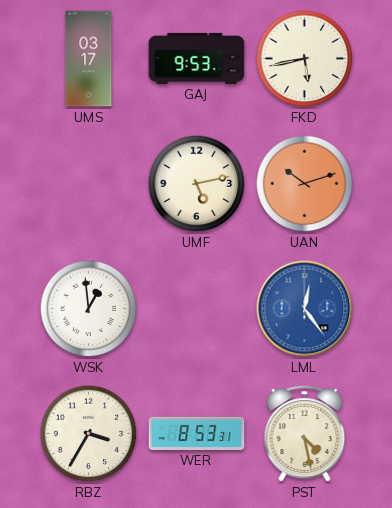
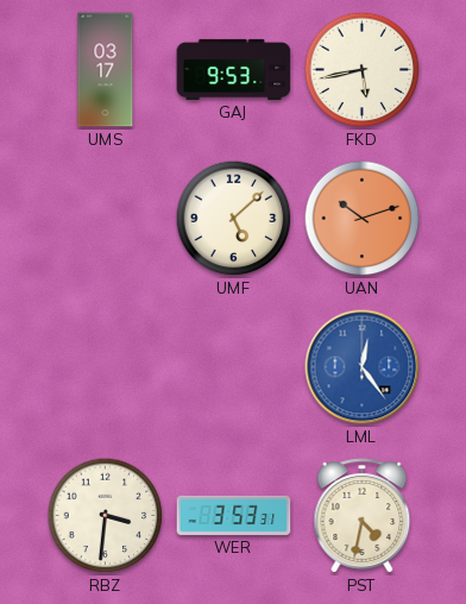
UMF: 5:13 -> 5:08
WSK: 12:59 -> none
RBZ: 3:35 -> 3:31
WER: 8:53 -> 3:53
PST: 4:28 -> 4:32
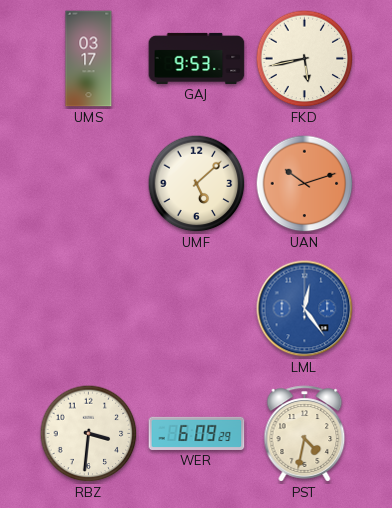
WER: 3:53 -> 6:09
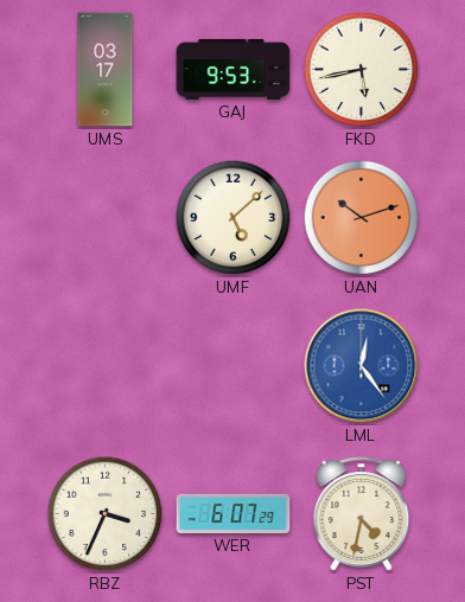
RBZ: 3:31 -> 3:34
WER: 6:09 -> 6:07
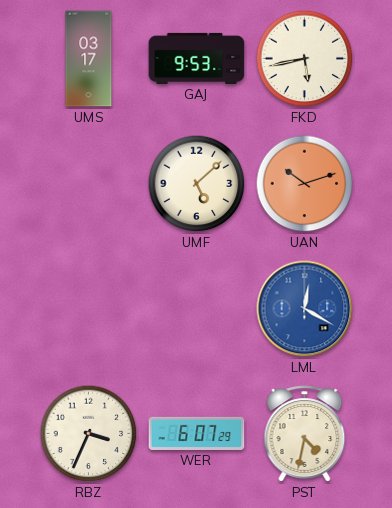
LML: 12:24 -> 12:20
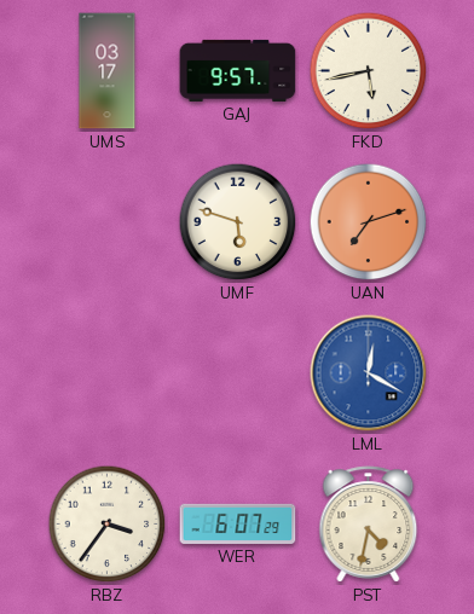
GAJ: 9:53 -> 9:57
UMF: 5:08 -> 5:48
UAN: 10:12 -> 7:12
RBZ: 3:34 -> 3:36
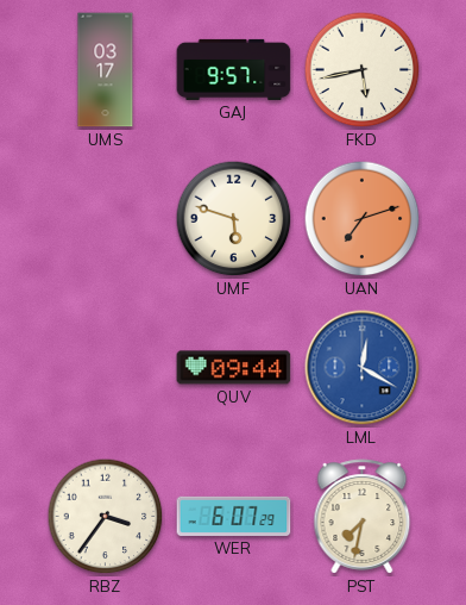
QUV: none -> 09:44
PST: 4:32 -> 7:32
